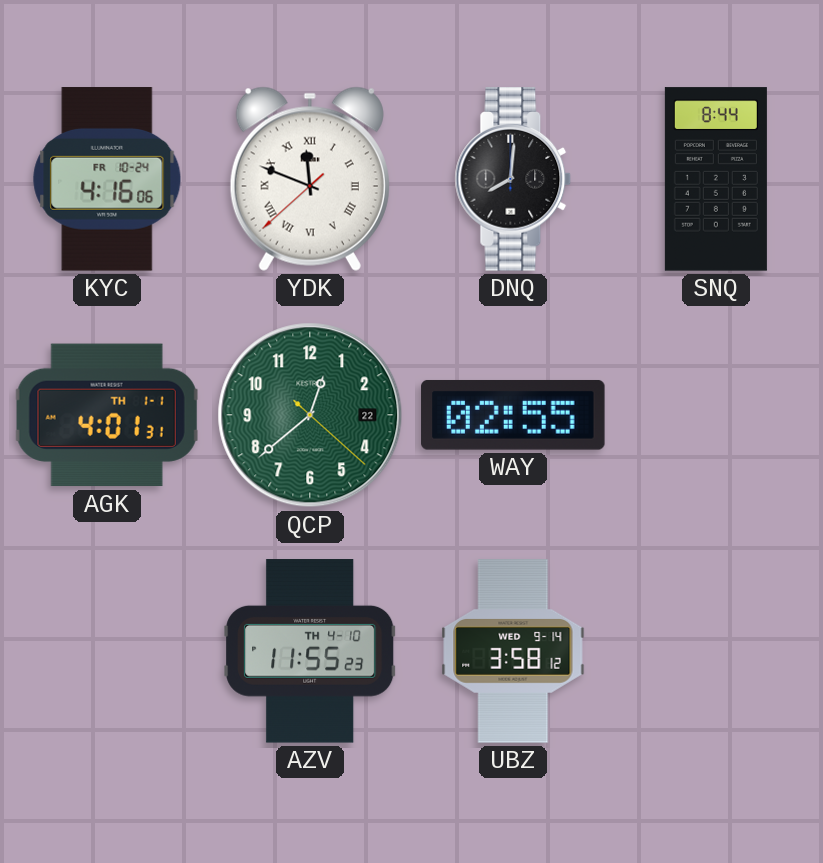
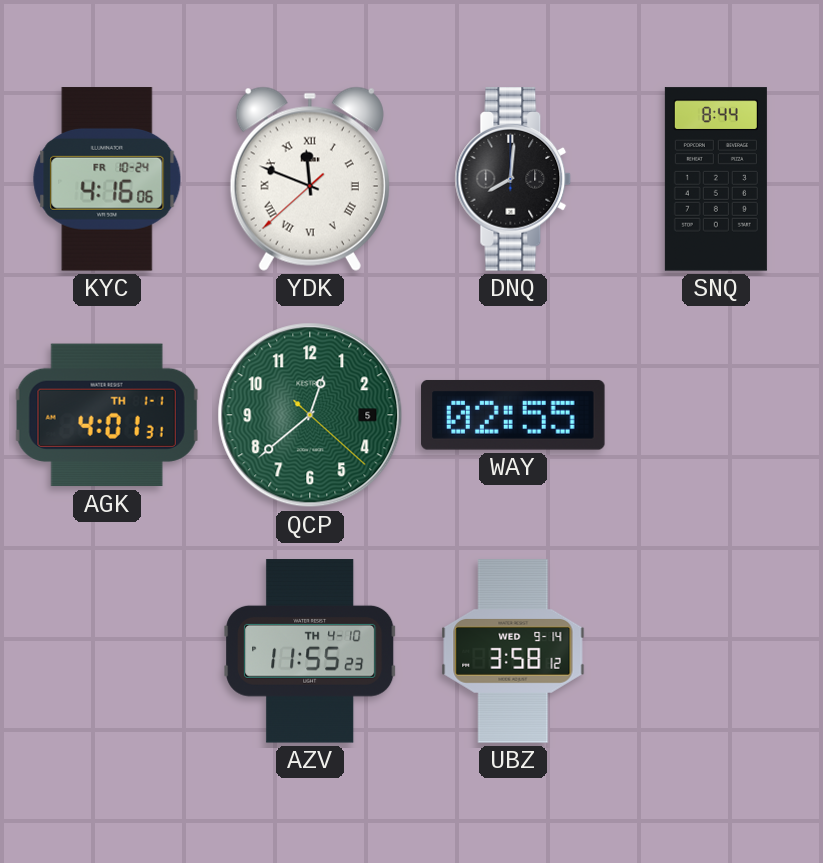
QCP date: 22 -> 5
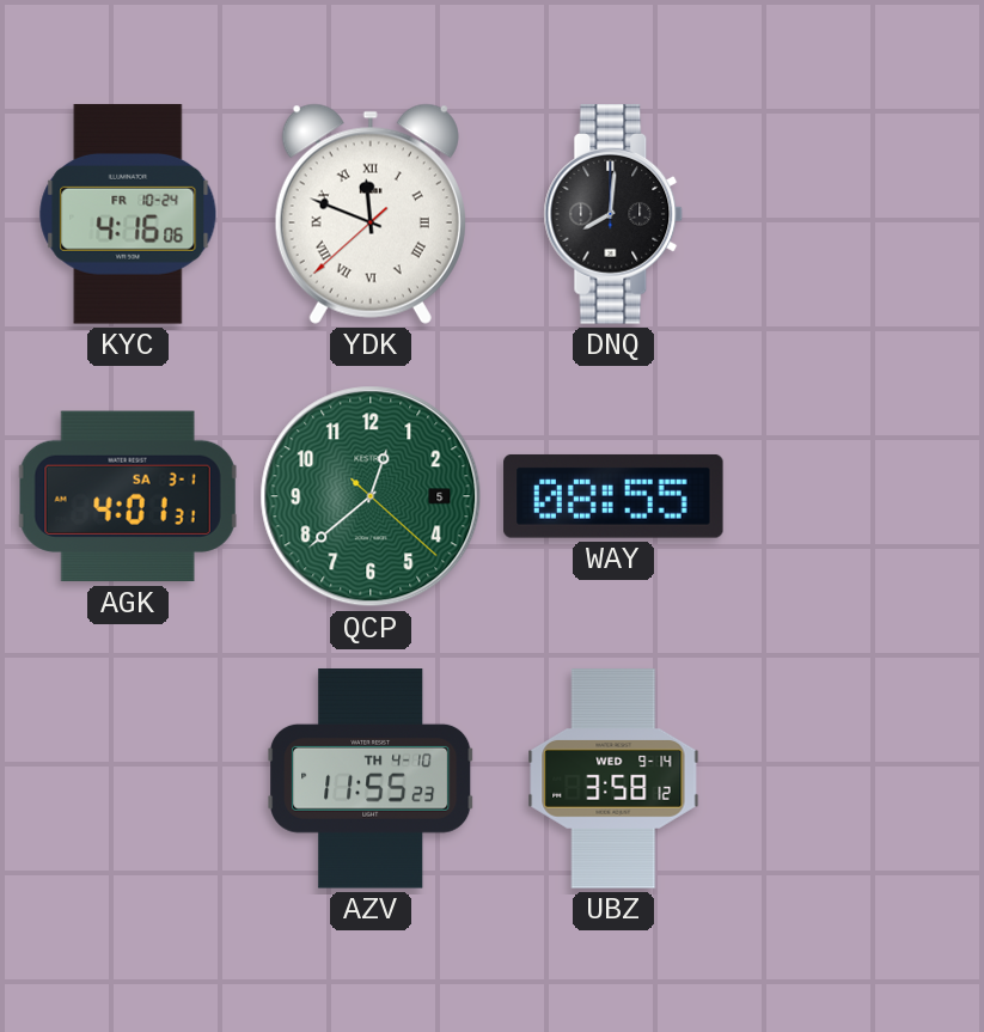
SNQ: 8:44 -> none
AGK date: TH 1-1 -> SA 3-1
WAY: 02:55 -> 08:55
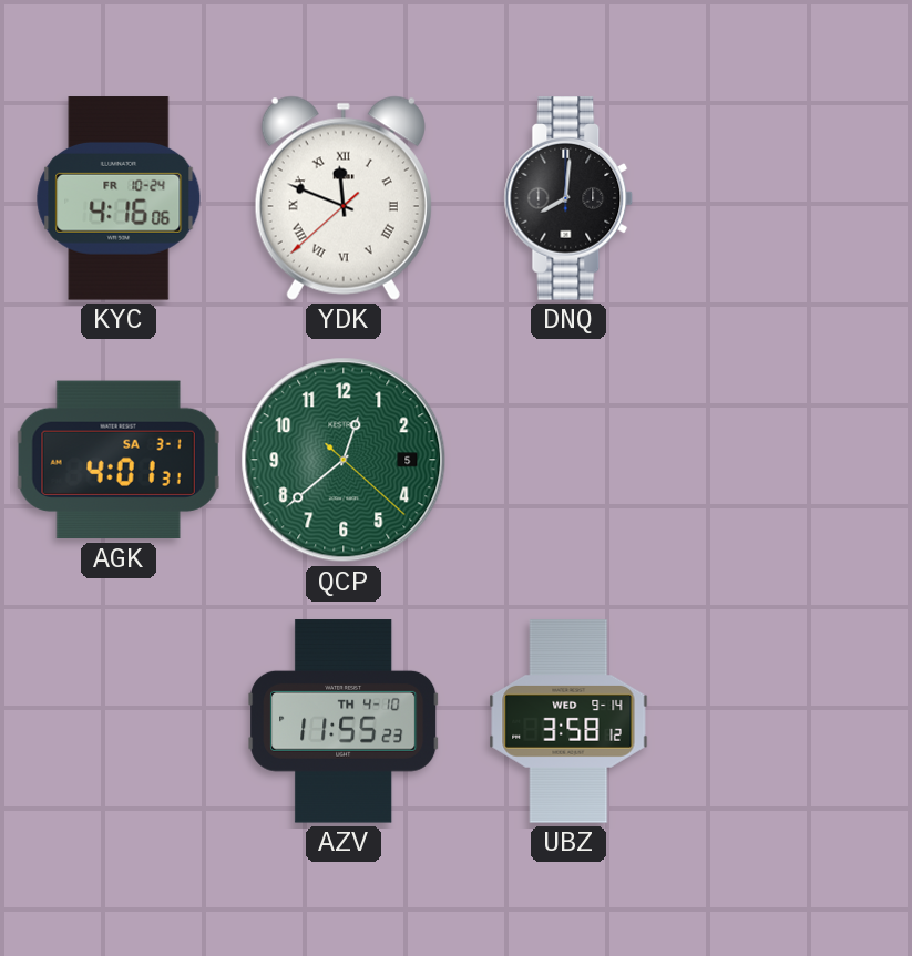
WAY: 08:55 -> none
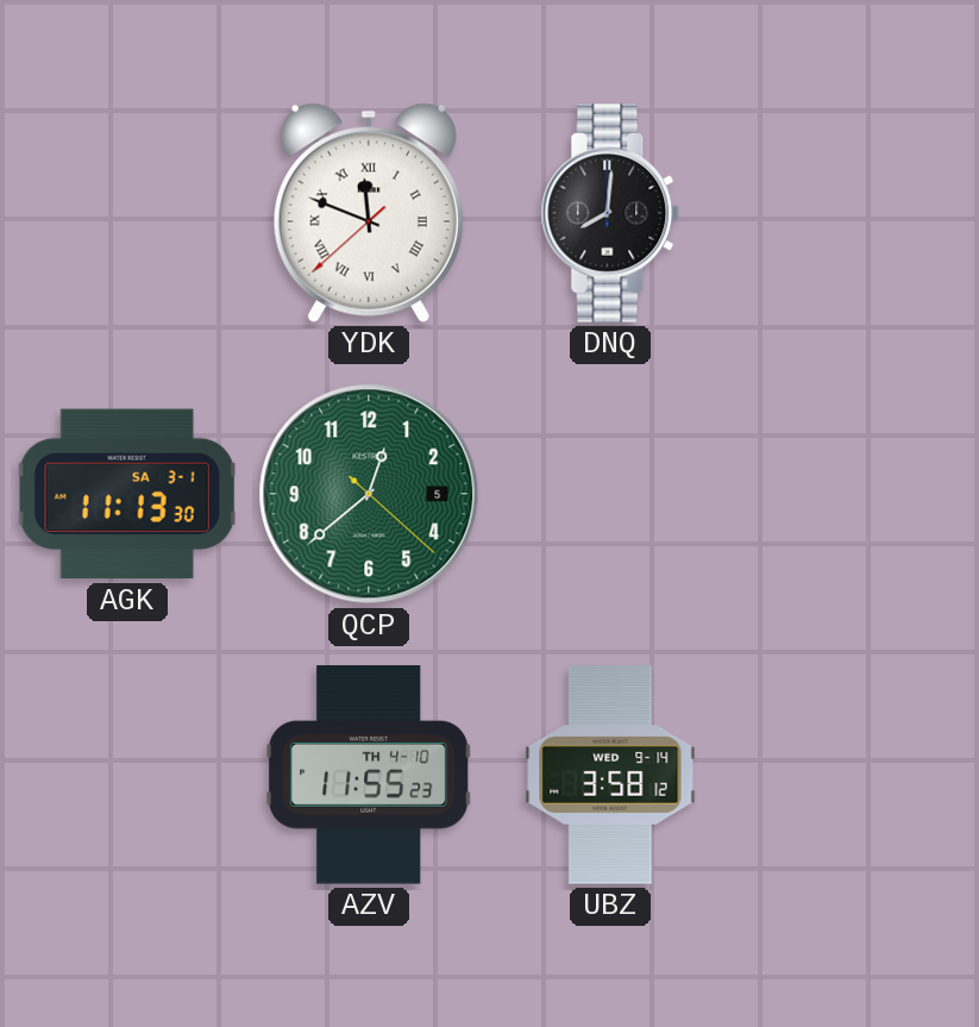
KYC: 4:16 -> none
AGK: 4:01 -> 11:13
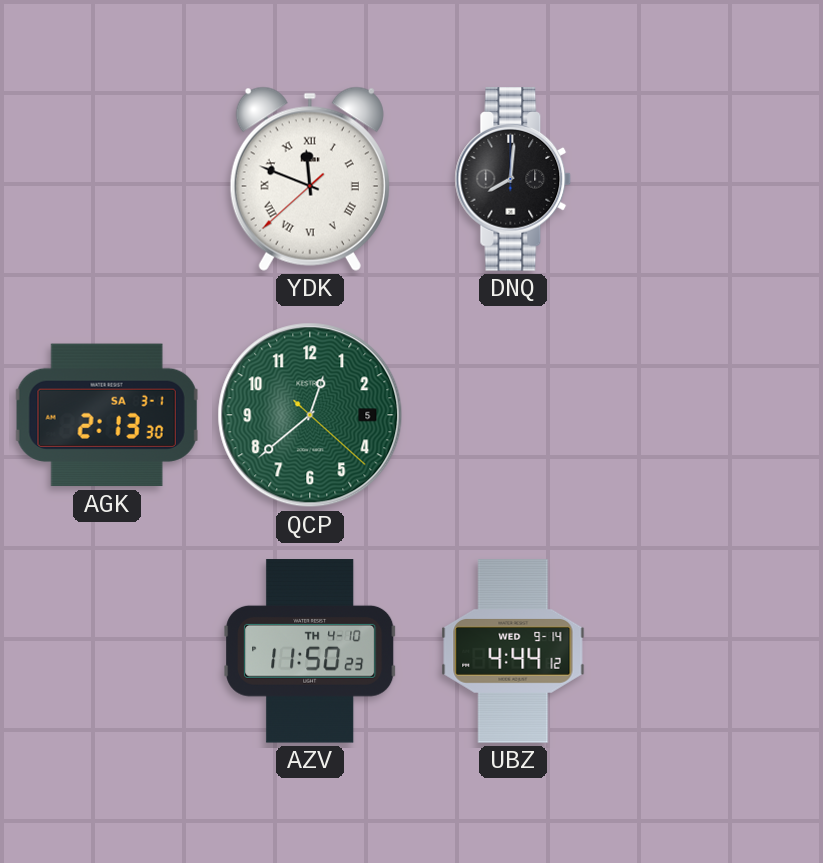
AGK: 11:13 -> 2:13
AZV: 11:55 -> 11:50
UBZ: 3:58 -> 4:44
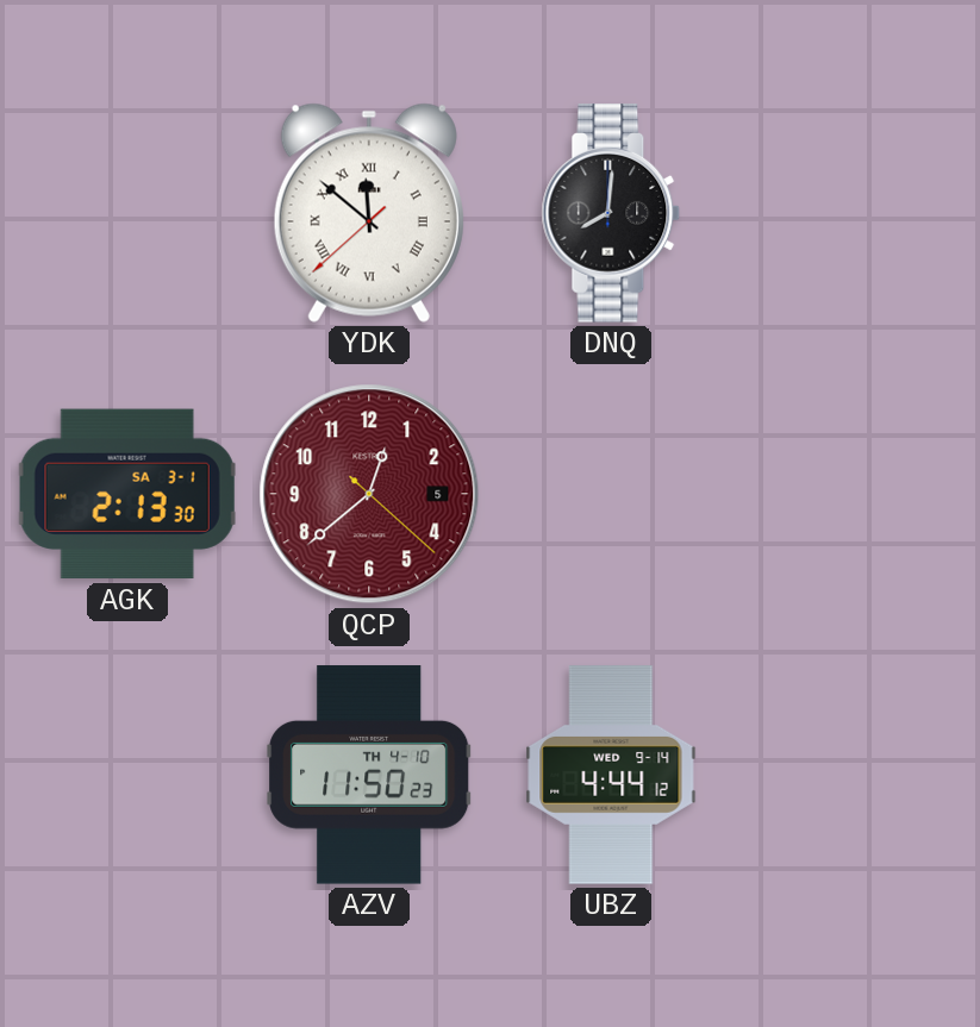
YDK: 11:48 -> 11:51
QCP dial: green -> burgundy
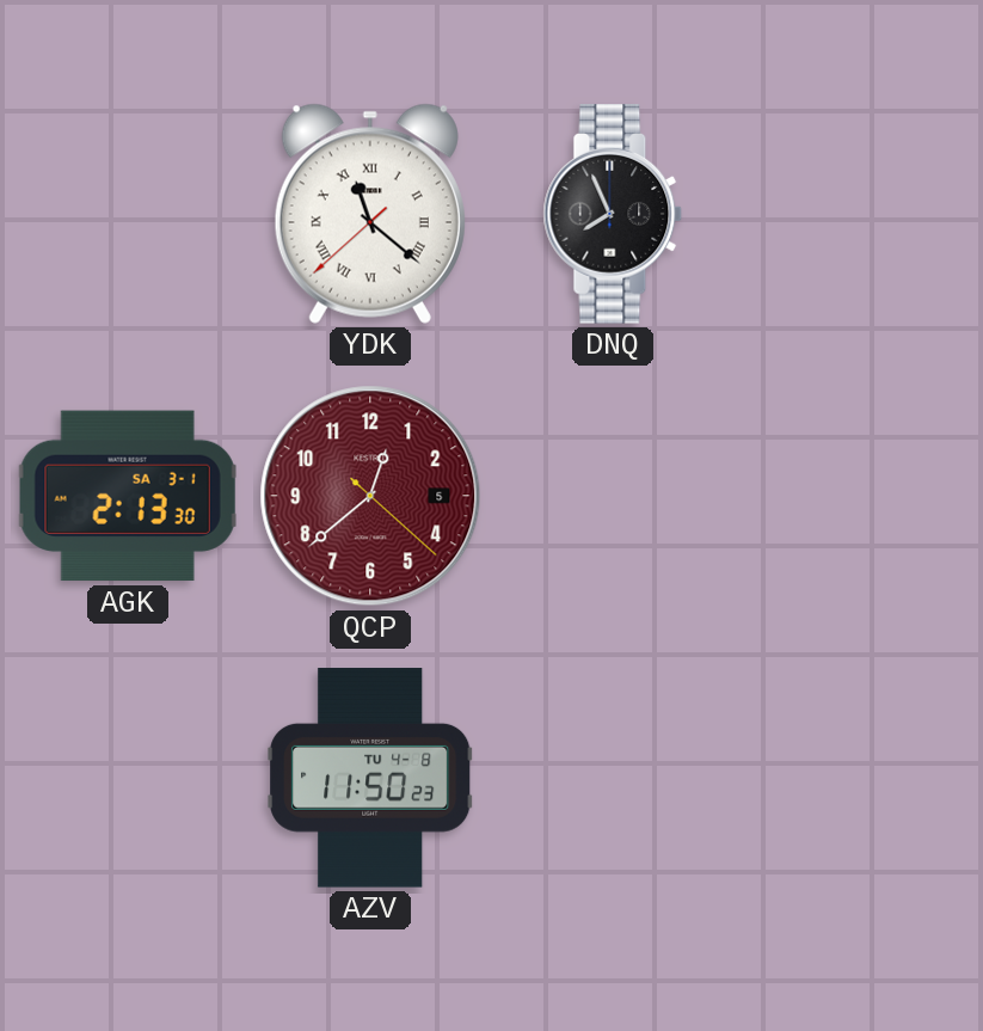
YDK: 11:51 -> 11:21
DNQ: 8:01 -> 7:56
AZV date: TH 4-10 -> TU 4-8
UBZ: 4:44 -> none
